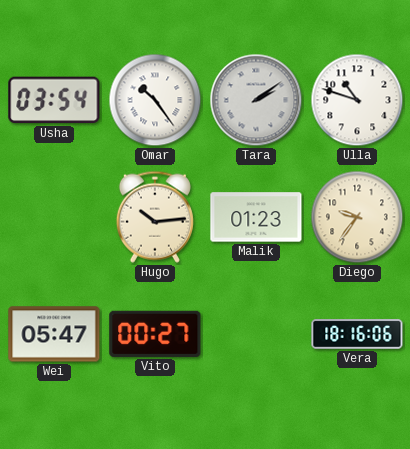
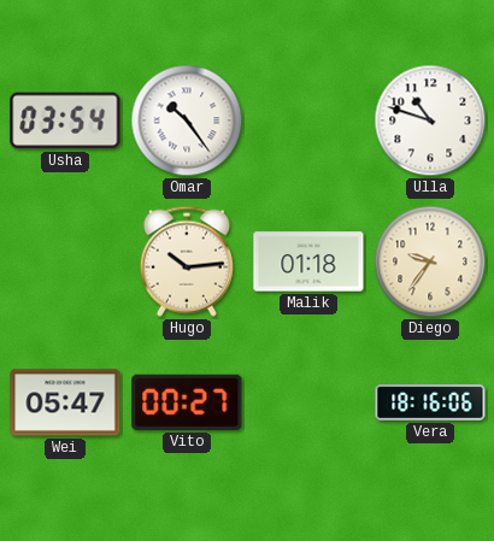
Tara: 2:09 -> none
Malik: 01:23 -> 01:18
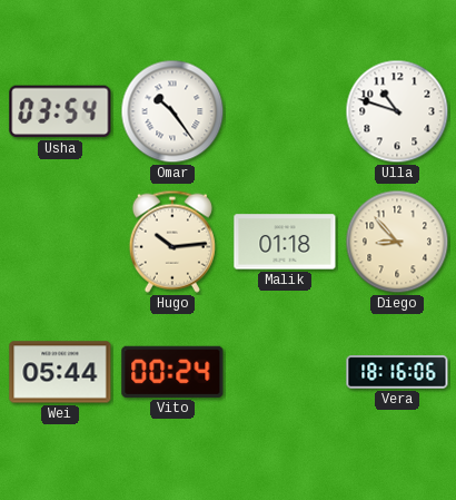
Diego: 9:36 -> 8:53
Wei: 05:47 -> 05:44
Vito: 00:27 -> 00:24
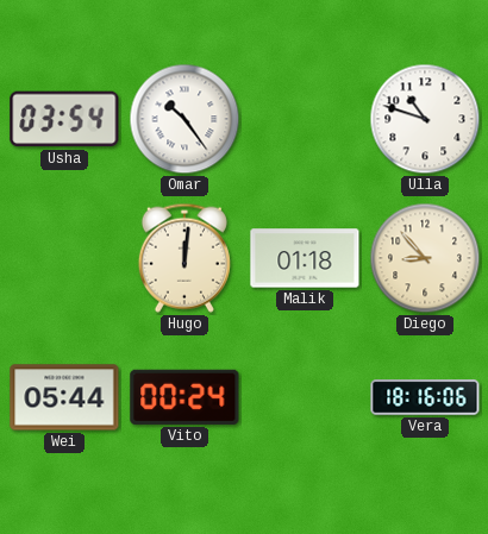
Hugo: 10:14 -> 12:01
